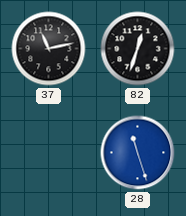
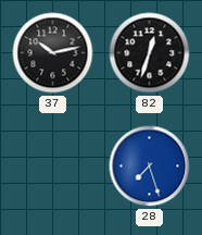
37: 11:13 -> 10:13
28: 11:27 -> 7:27
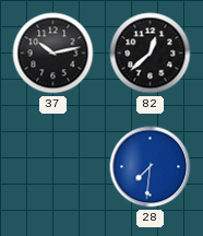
82: 12:33 -> 12:38
28: 7:27 -> 7:31
